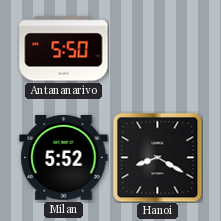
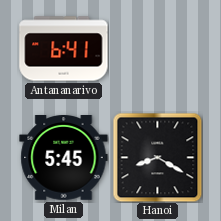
Antananarivo: 5:50 -> 6:41
Milan: 5:52 -> 5:45
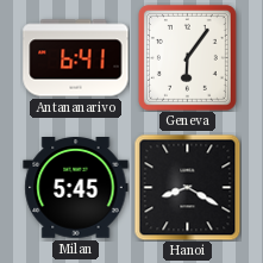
Geneva: none -> 6:06
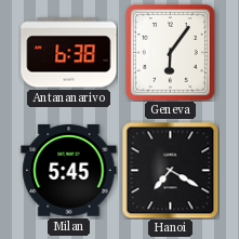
Antananarivo: 6:41 -> 6:38
Hanoi: 8:20 -> 7:20
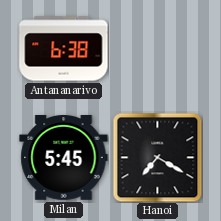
Geneva: 6:06 -> none
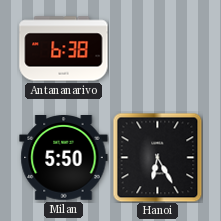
Milan: 5:45 -> 5:50
Hanoi: 7:20 -> 6:25
